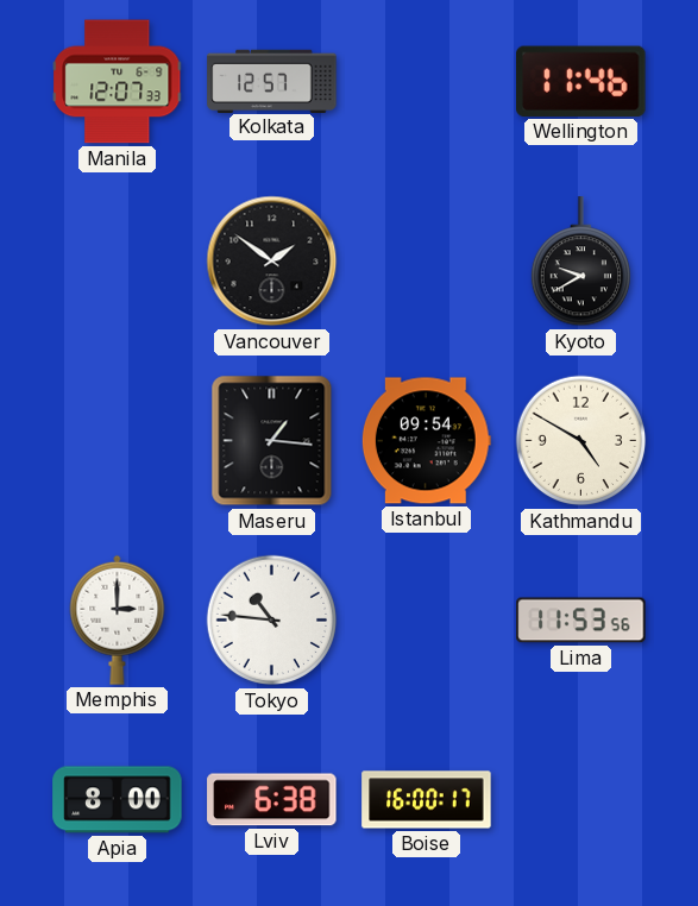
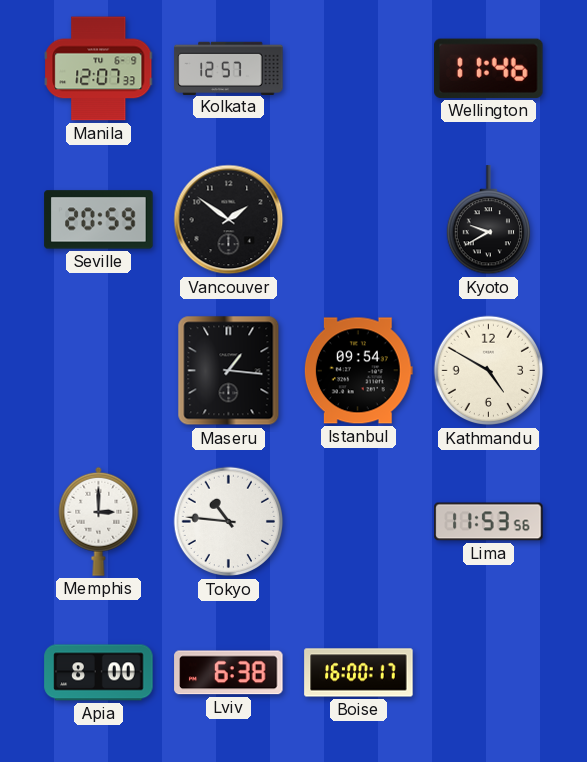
Seville: none -> 20:59
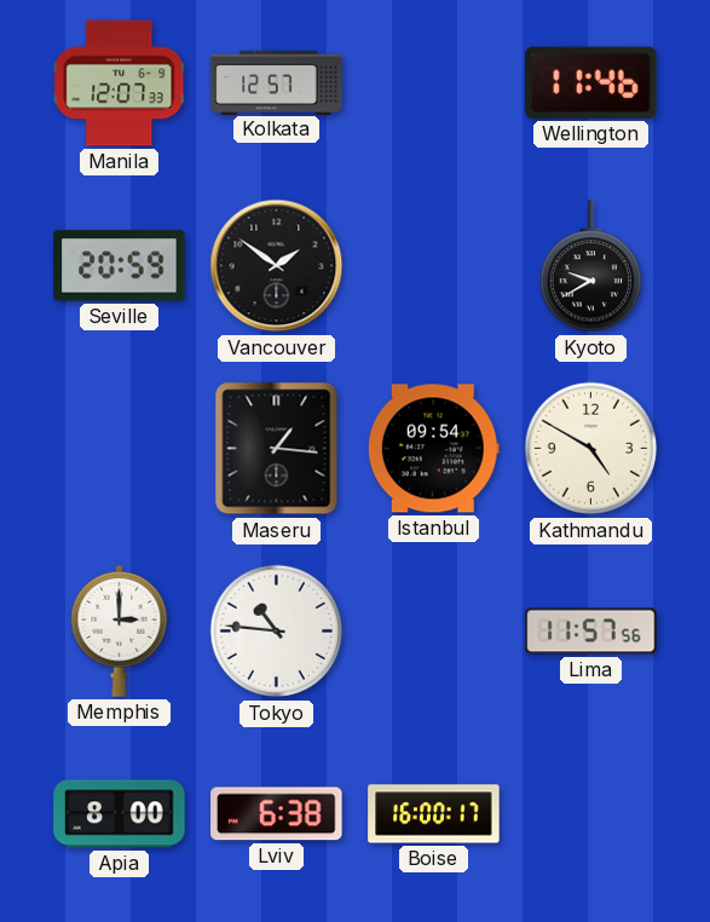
Lima: 11:53 -> 11:57
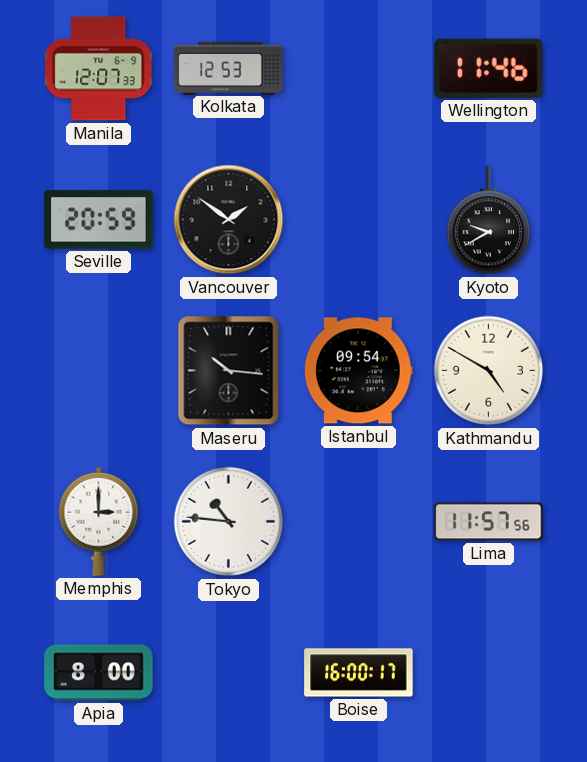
Kolkata: 12:57 -> 12:53
Maseru: 1:16 -> 10:16
Lviv: 6:38 -> none
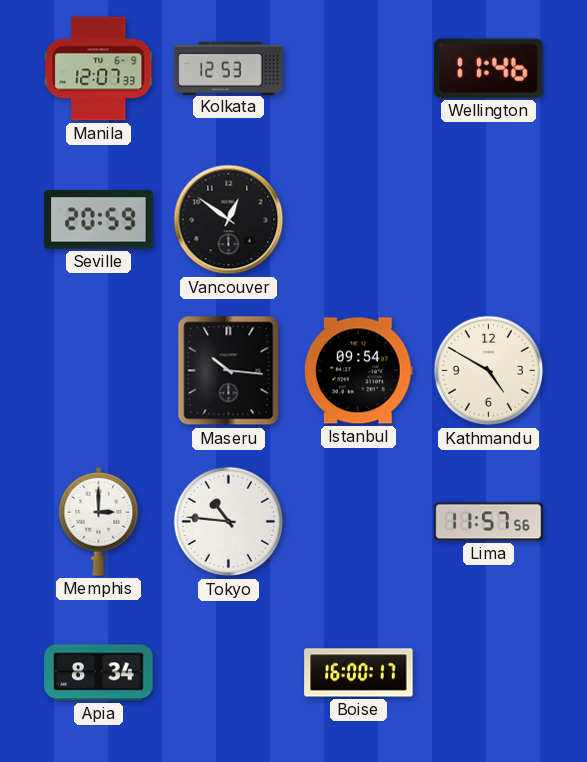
Vancouver: 1:51 -> 12:51
Kyoto: 9:40 -> none
Apia: 8:00 -> 8:34
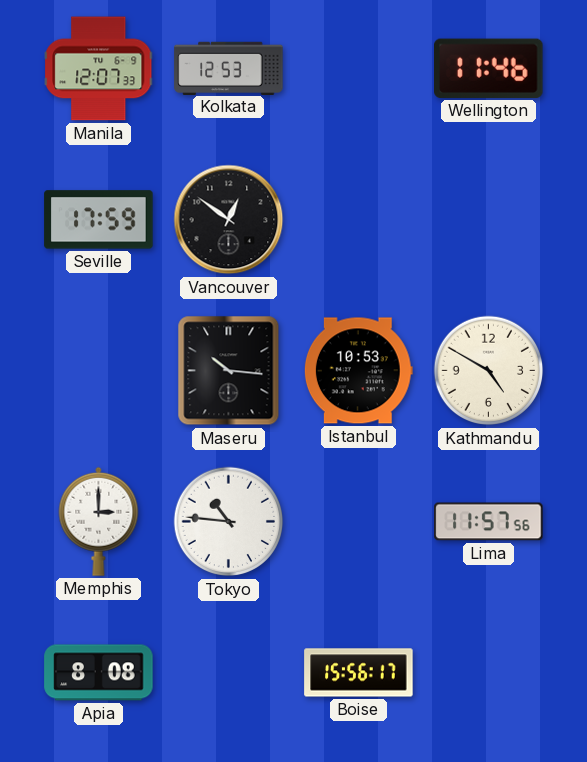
Seville: 20:59 -> 17:59
Istanbul: 09:54 -> 10:53
Apia: 8:34 -> 8:08
Boise: 16:00 -> 15:56
